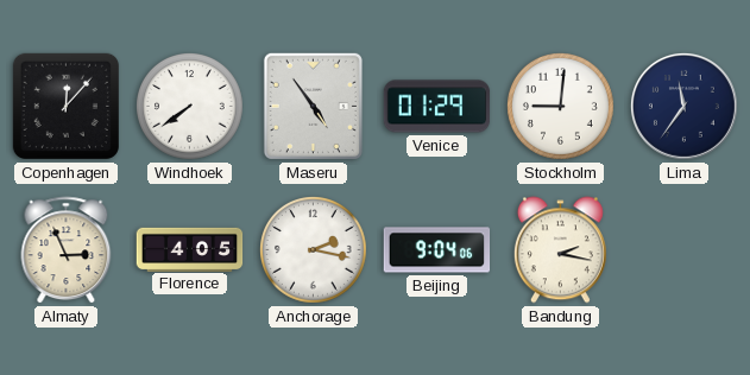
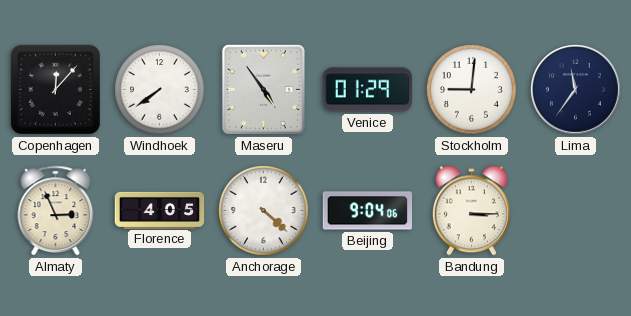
Anchorage: 2:17 -> 4:22
Bandung: 2:17 -> 3:15
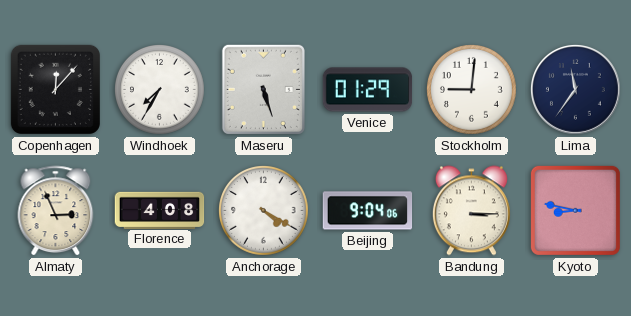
Windhoek: 7:39 -> 7:35
Maseru: 4:54 -> 5:27
Florence: 4:05 -> 4:08
Anchorage: 4:22 -> 4:20
Kyoto: none -> 8:47
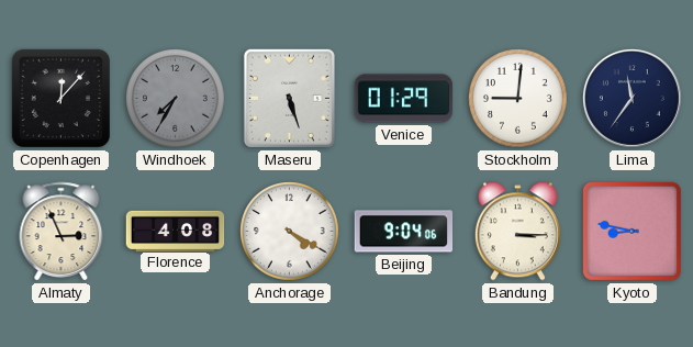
Windhoek dial: white -> grey
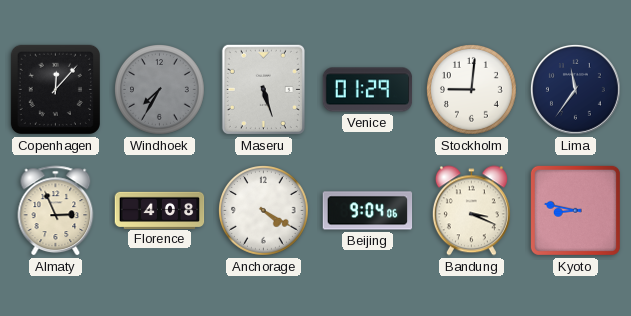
Bandung: 3:15 -> 3:19
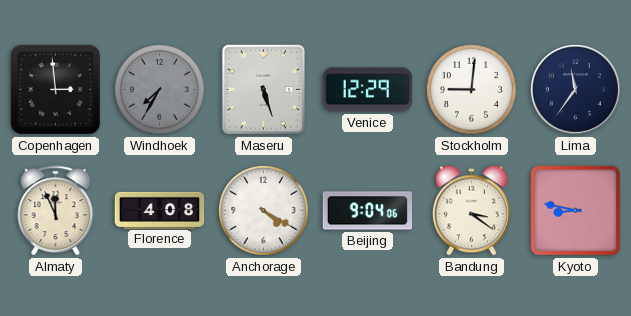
Copenhagen: 12:07 -> 2:59
Venice: 01:29 -> 12:29
Almaty: 2:56 -> 11:56
Bandung: 3:19 -> 3:21
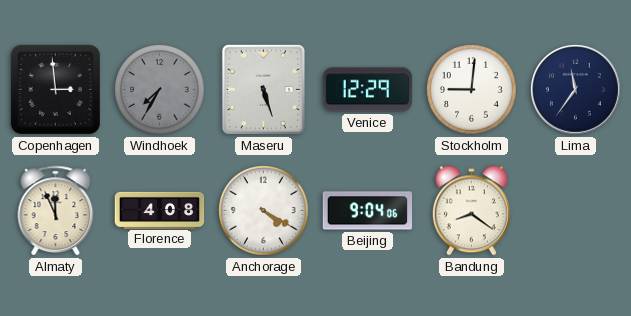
Bandung: 3:21 -> 8:21
Kyoto: 8:47 -> none
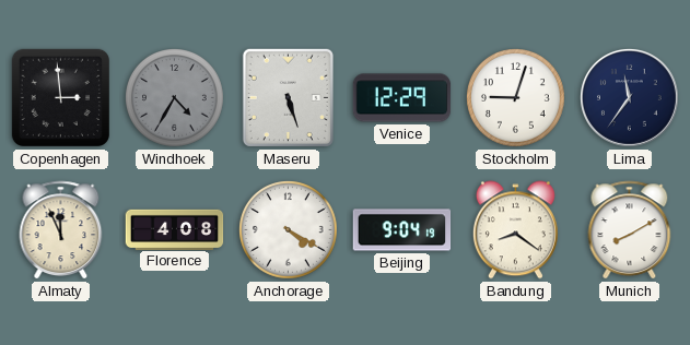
Windhoek: 7:35 -> 4:35
Stockholm: 9:01 -> 9:03
Beijing: 9:04:06 -> 9:04:19
Munich: none -> 8:10
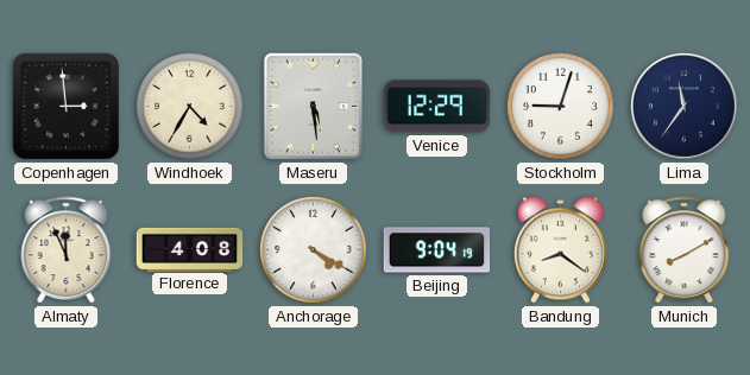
Windhoek dial: grey -> cream
Maseru: 5:27 -> 5:29
